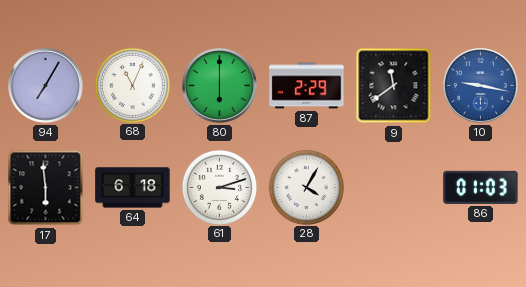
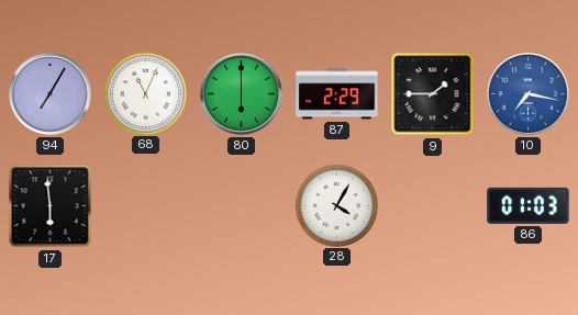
9: 11:39 -> 1:45
10: 9:17 -> 7:17
64: 6:18 -> none
61: 3:12 -> none
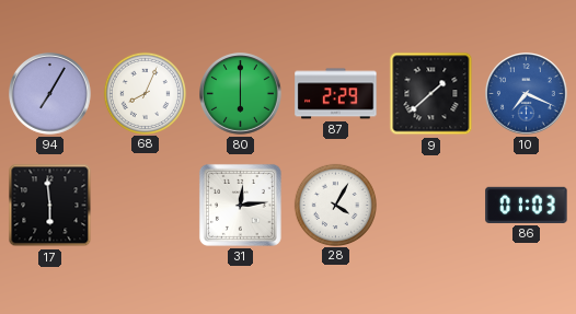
68: 11:04 -> 8:04
9: 1:45 -> 1:38
10: 7:17 -> 7:19
31: none -> 12:14
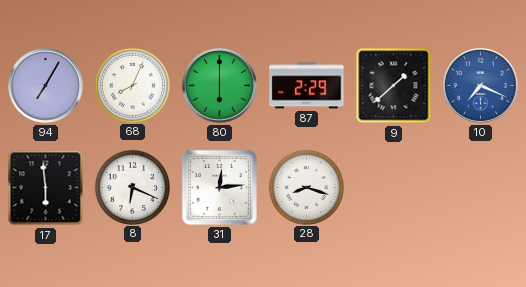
8: none -> 6:19
28: 4:05 -> 8:18
86: 01:03 -> none
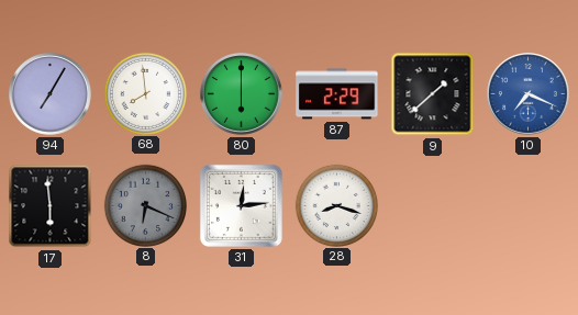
68: 8:04 -> 7:59
8 dial: white -> grey
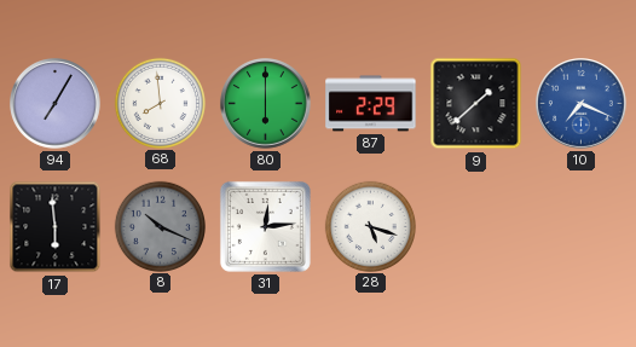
8: 6:19 -> 10:19
28: 8:18 -> 5:18
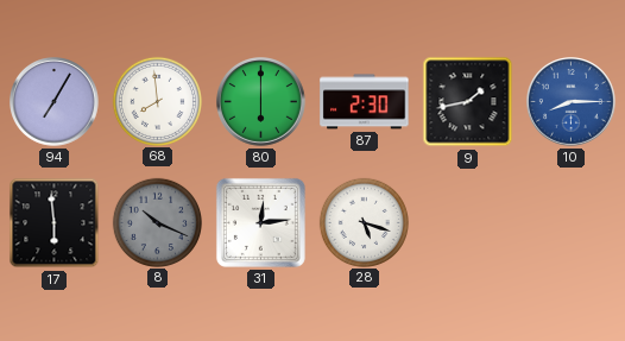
87: 2:29 -> 2:30
9: 1:38 -> 1:43
10: 7:19 -> 8:15
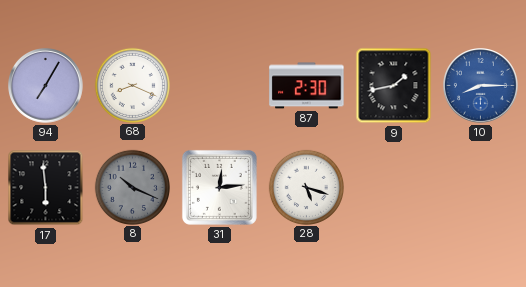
68: 7:59 -> 8:19
80: 6:00 -> none
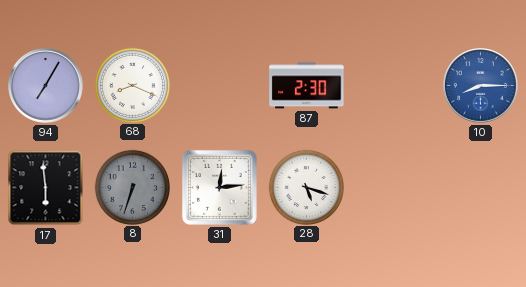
9: 1:43 -> none
8: 10:19 -> 6:33
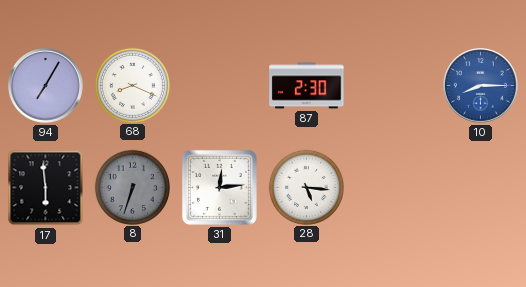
28: 5:18 -> 5:16
